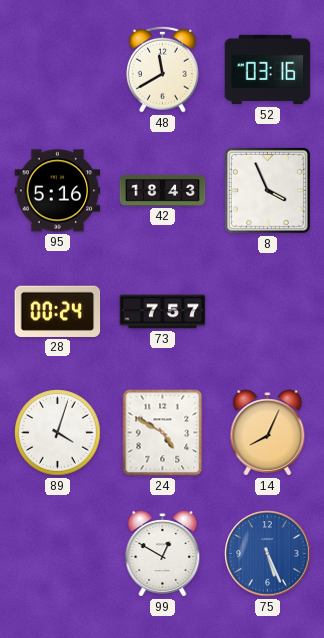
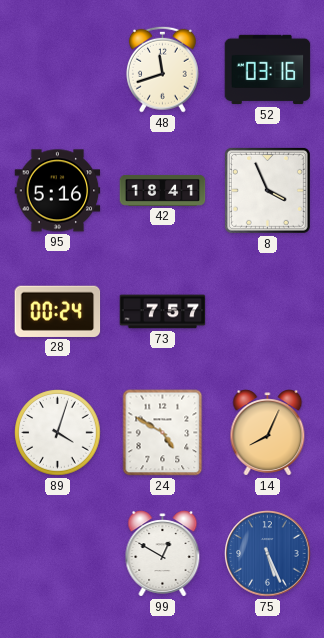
48: 11:40 -> 11:42
42: 18:43 -> 18:41
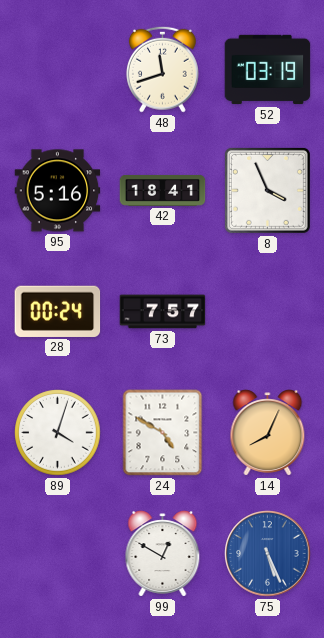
52: 03:16 -> 03:19
